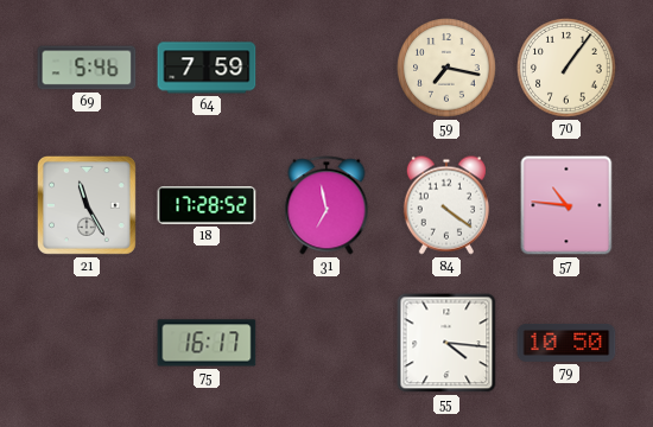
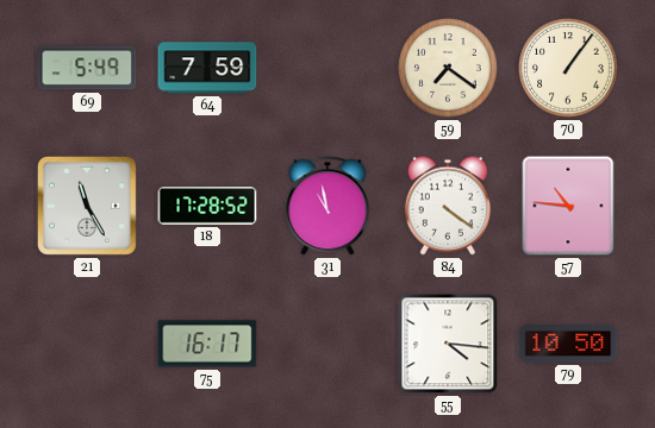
69: 5:46 -> 5:49
59: 7:17 -> 7:21
31: 6:58 -> 10:58
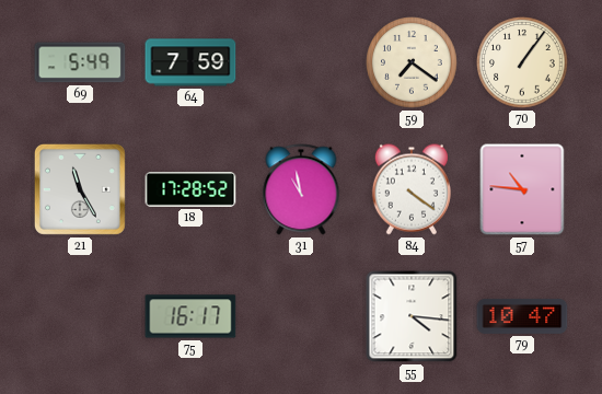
79: 10:50 -> 10:47
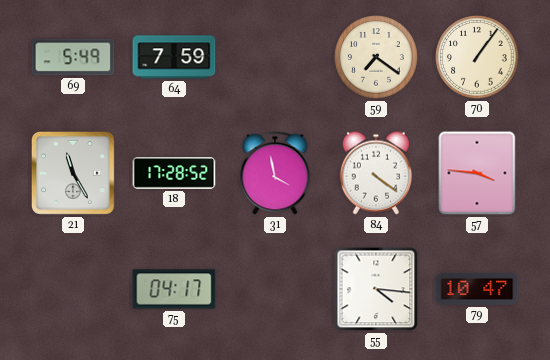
31: 10:58 -> 3:58
57: 10:46 -> 3:46
75: 16:17 -> 04:17
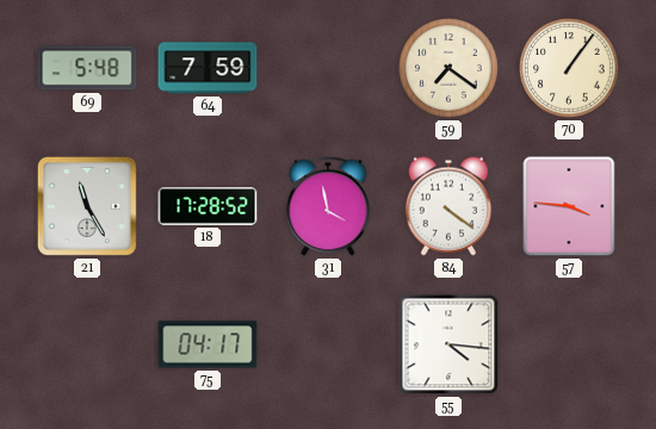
69: 5:49 -> 5:48
79: 10:47 -> none
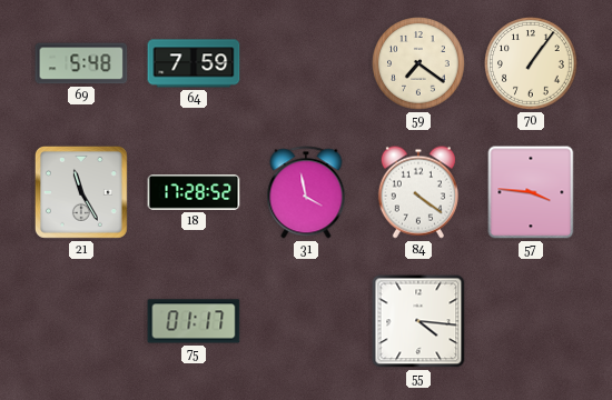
75: 04:17 -> 01:17
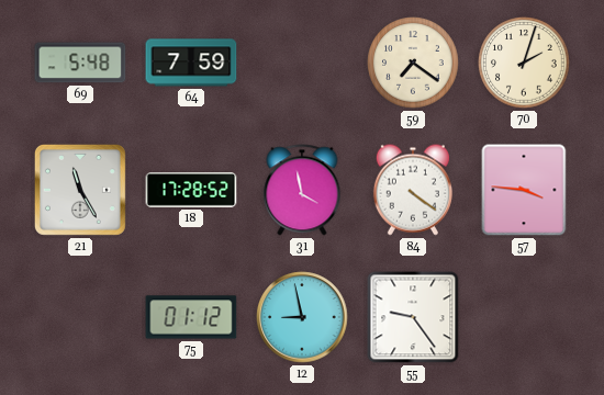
70: 1:06 -> 2:03
75: 01:17 -> 01:12
12: none -> 8:58
55: 4:16 -> 9:24
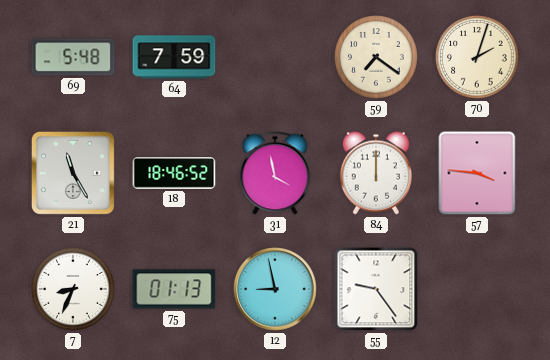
18: 17:28 -> 18:46
84: 4:21 -> 12:00
7: none -> 8:34
75: 01:12 -> 01:13
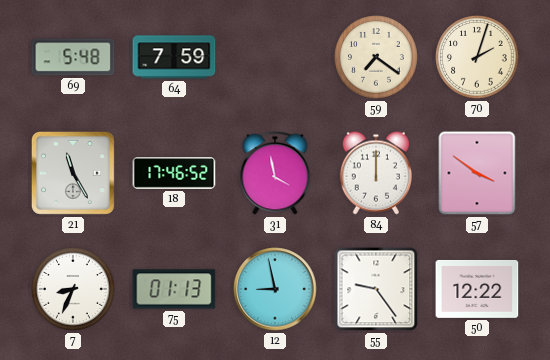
18: 18:46 -> 17:46
57: 3:46 -> 3:51
50: none -> 12:22
